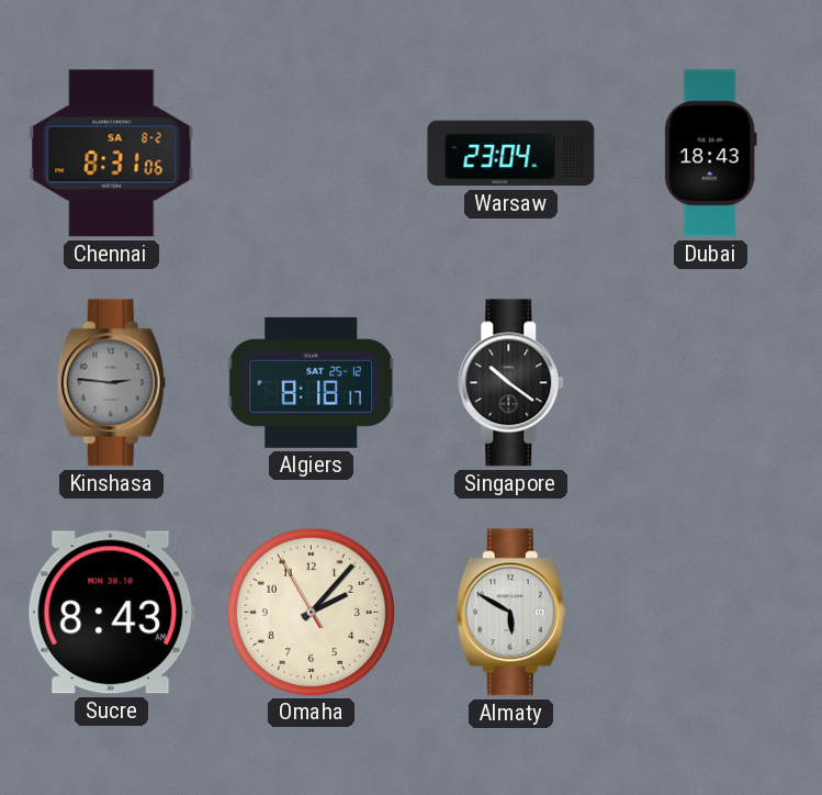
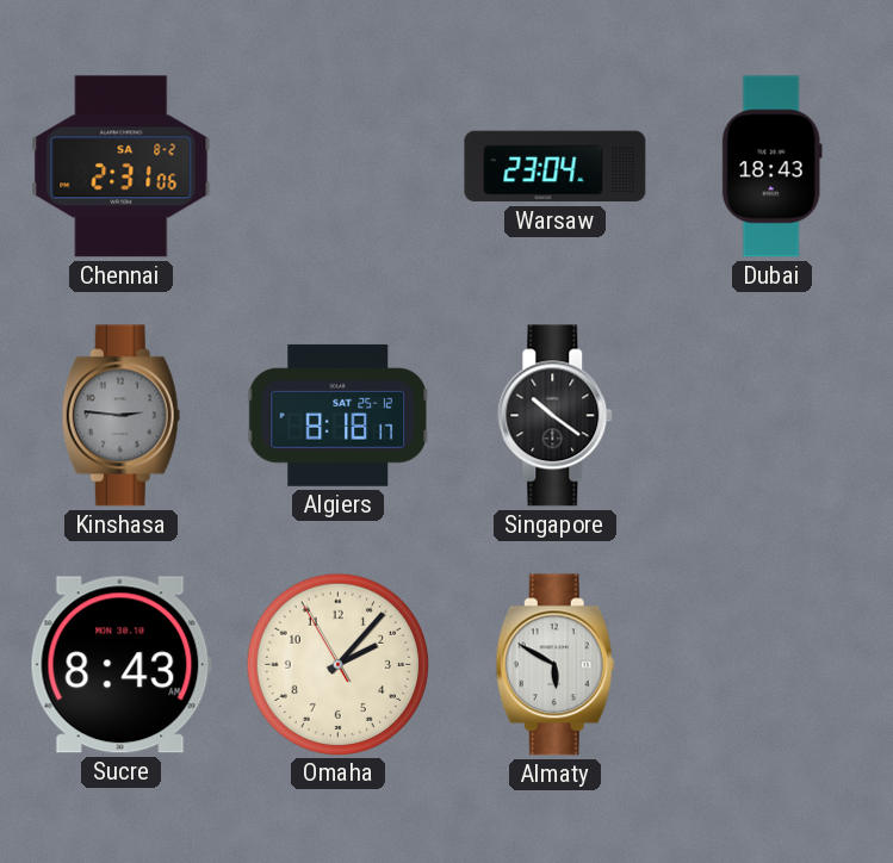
Chennai: 8:31 -> 2:31
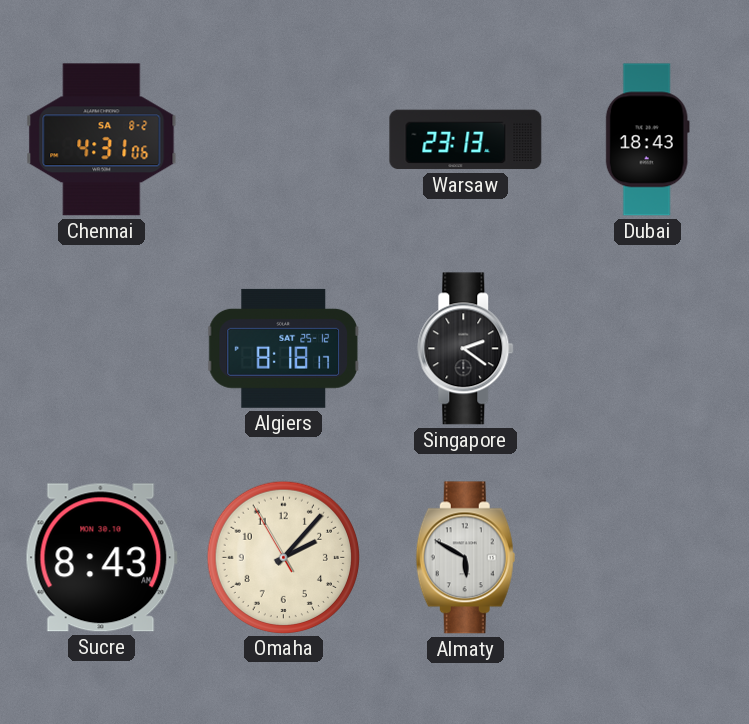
Chennai: 2:31 -> 4:31
Warsaw: 23:04 -> 23:13
Kinshasa: 2:46 -> none
Singapore: 10:21 -> 2:21
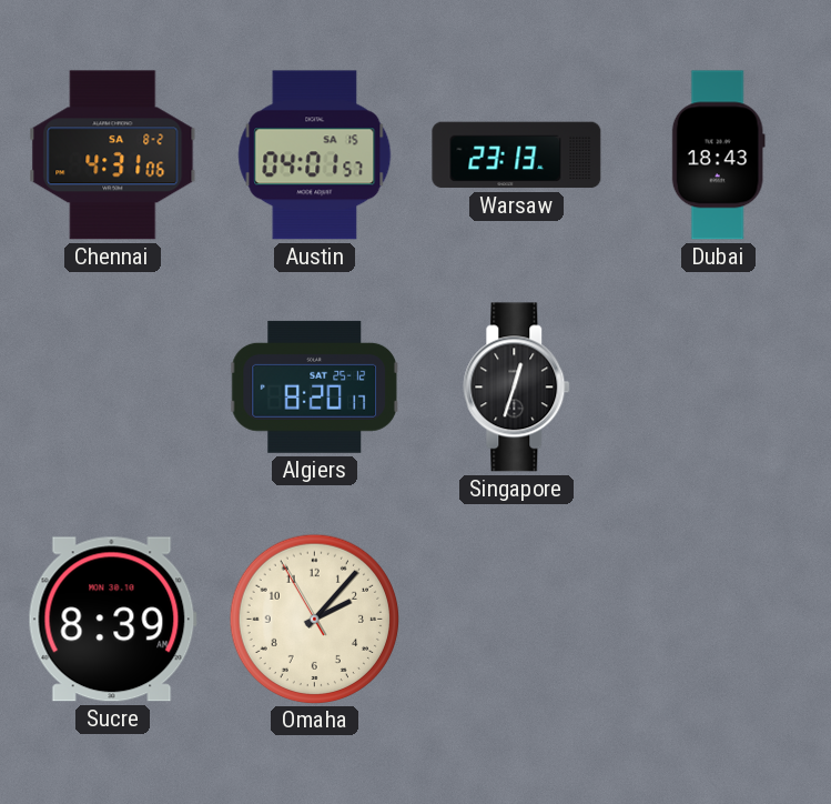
Austin: none -> 04:01
Algiers: 8:18 -> 8:20
Singapore: 2:21 -> 12:33
Sucre: 8:43 -> 8:39
Almaty: 5:50 -> none
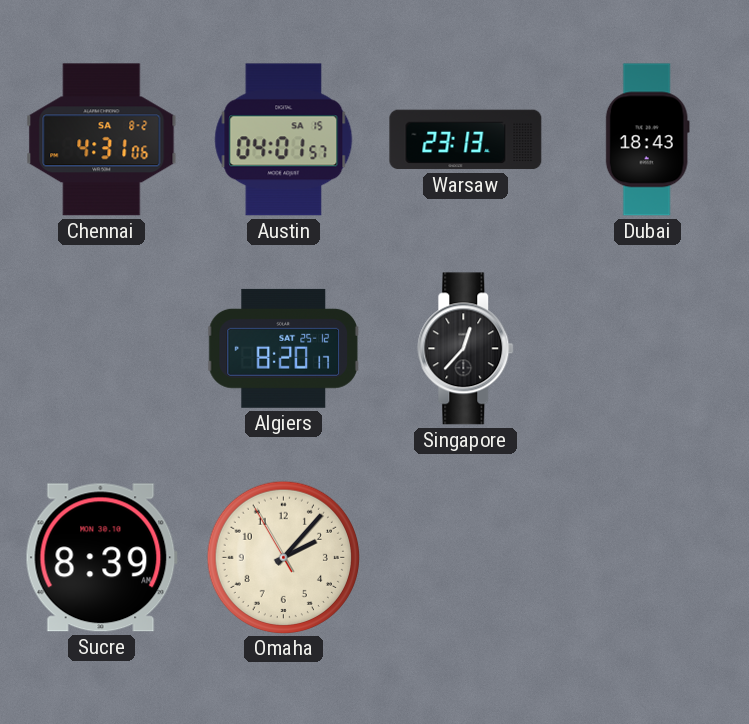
Singapore: 12:33 -> 12:37
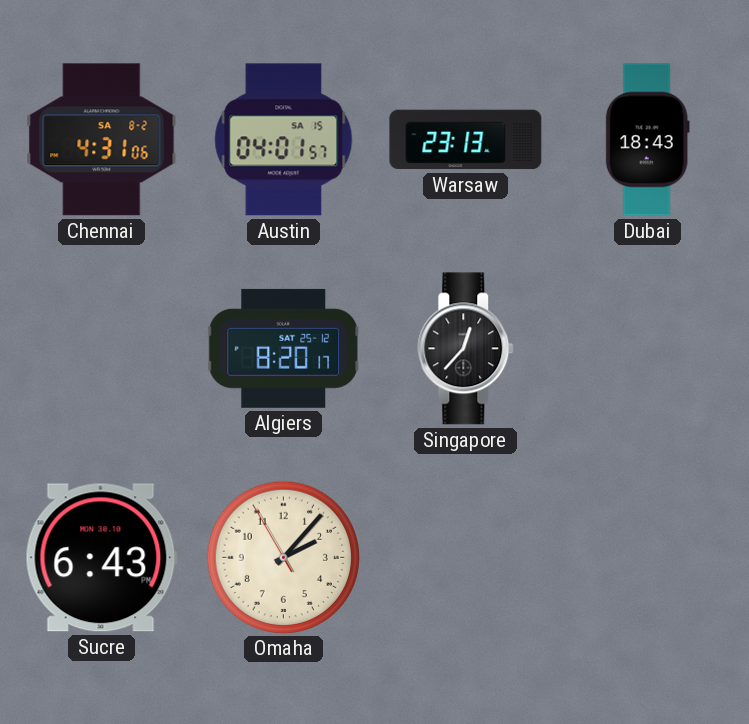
Sucre: 8:39 -> 6:43
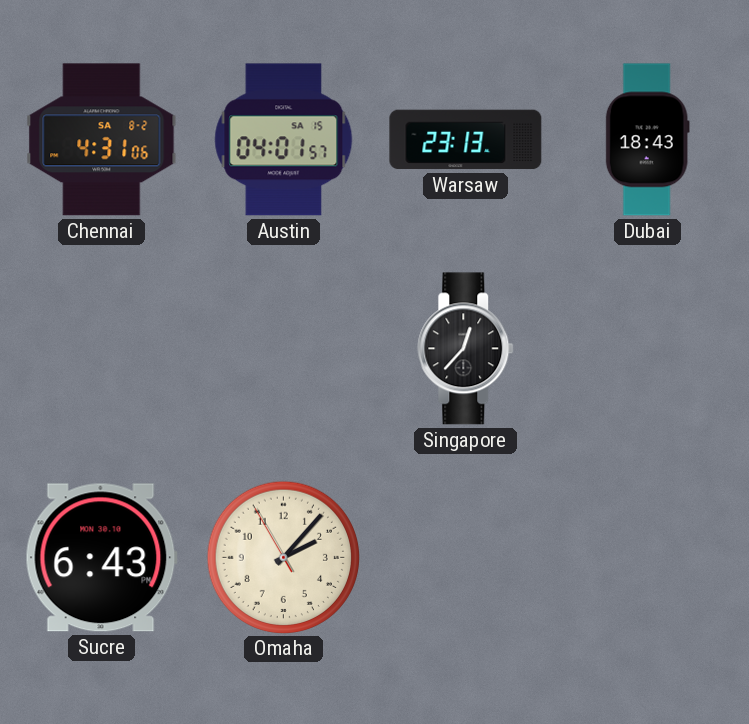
Algiers: 8:20 -> none
